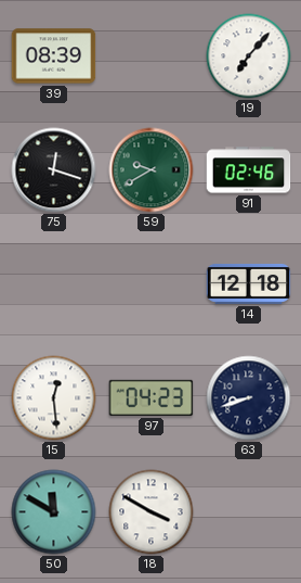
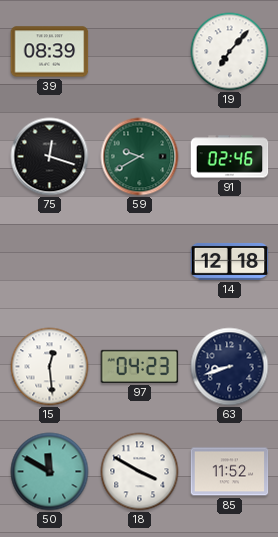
85: none -> 11:52
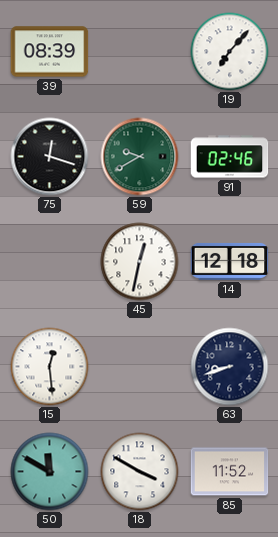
45: none -> 12:32
97: 04:23 -> none
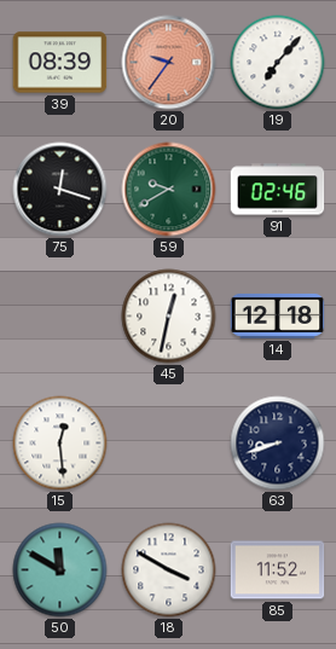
20: none -> 9:36
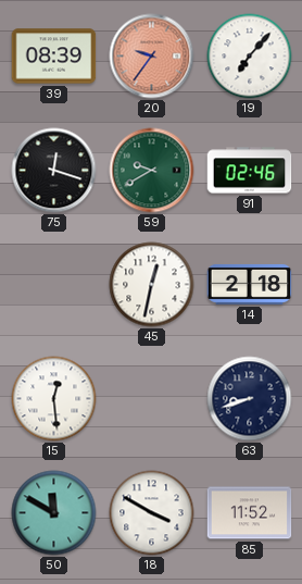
14: 12:18 -> 2:18
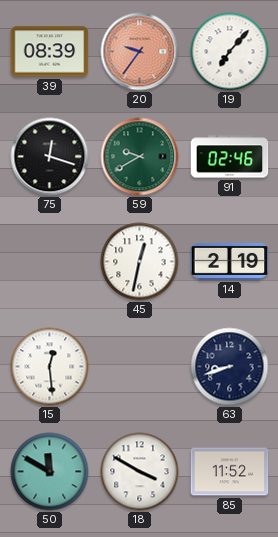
14: 2:18 -> 2:19
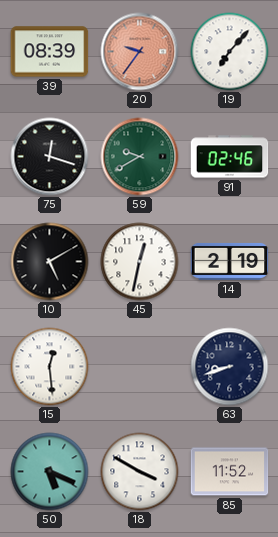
10: none -> 5:10
50: 11:50 -> 5:19
